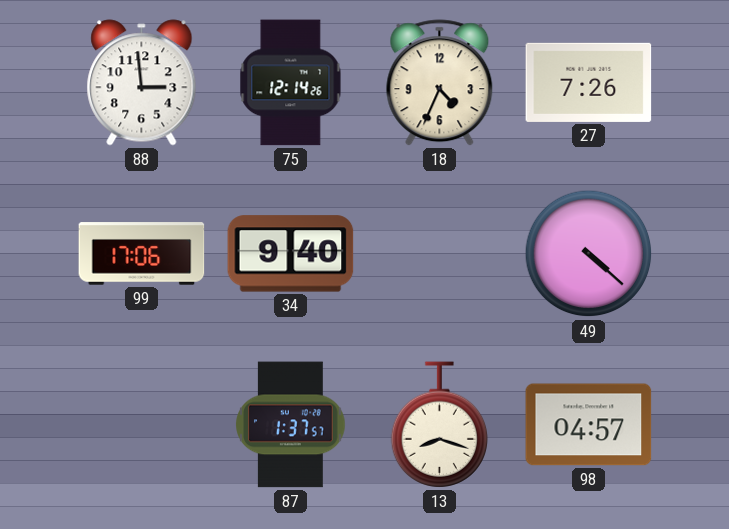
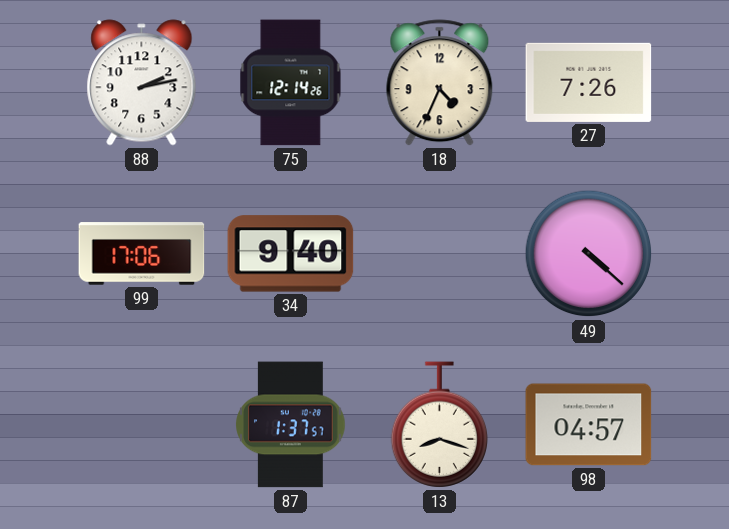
88: 2:59 -> 2:13
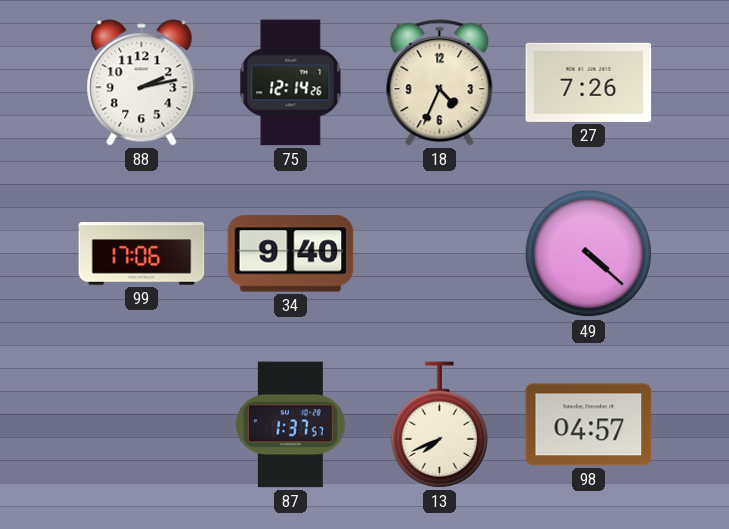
13: 8:18 -> 7:41
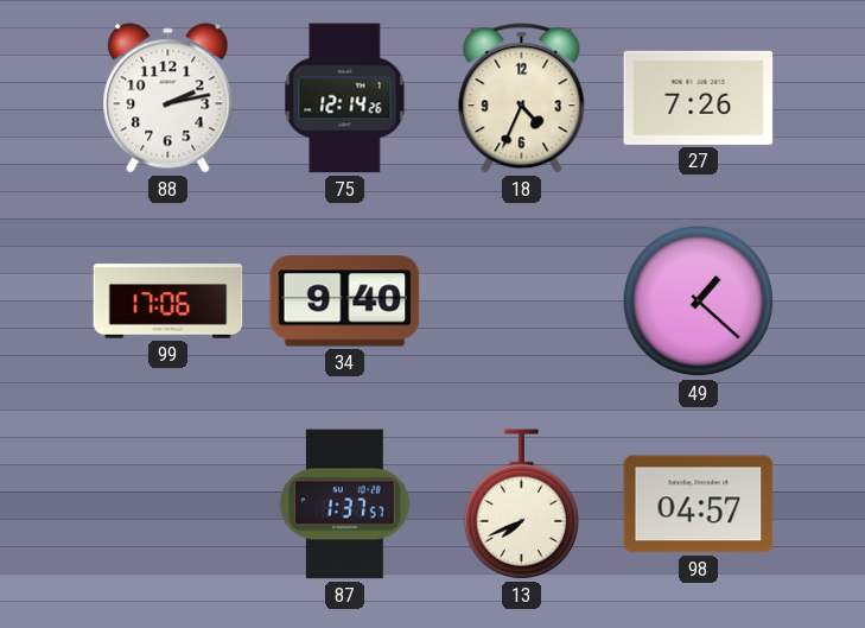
49: 4:22 -> 1:22
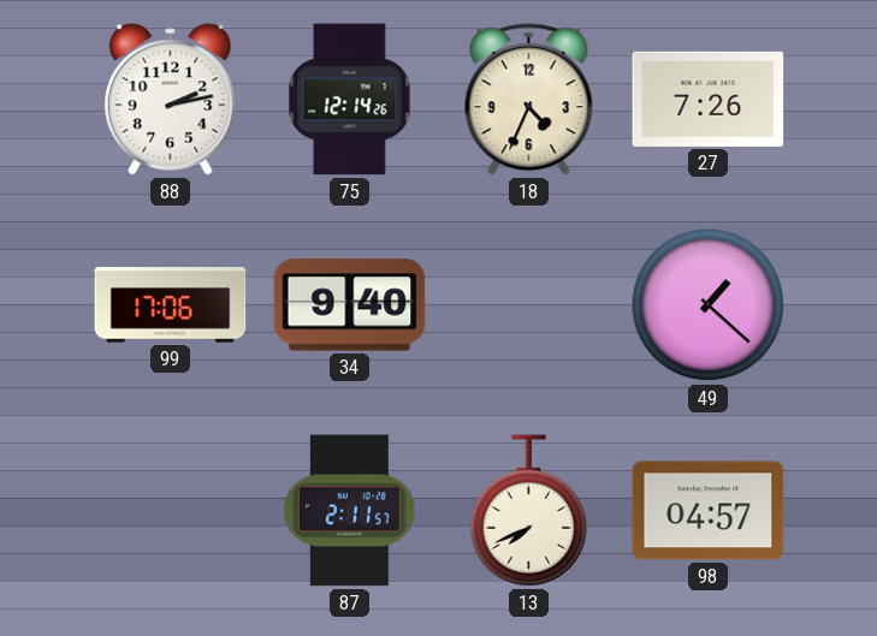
87: 1:37 -> 2:11
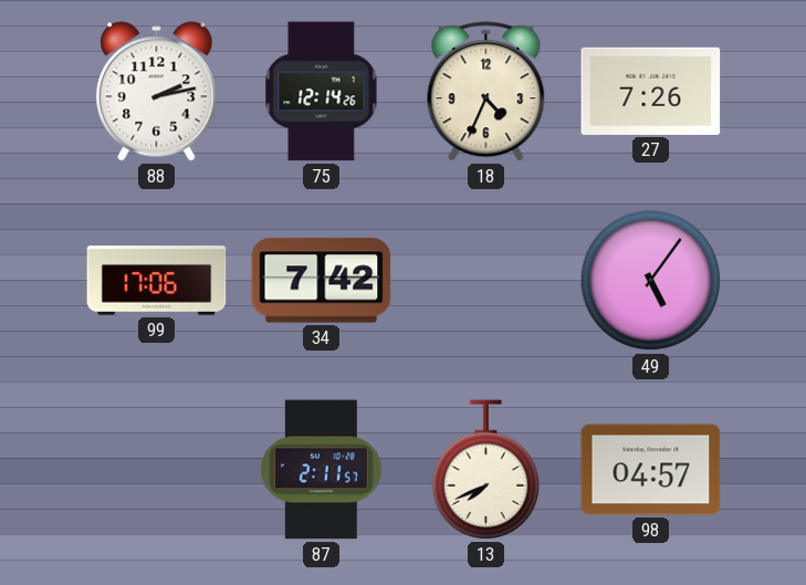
34: 9:40 -> 7:42
49: 1:22 -> 5:06
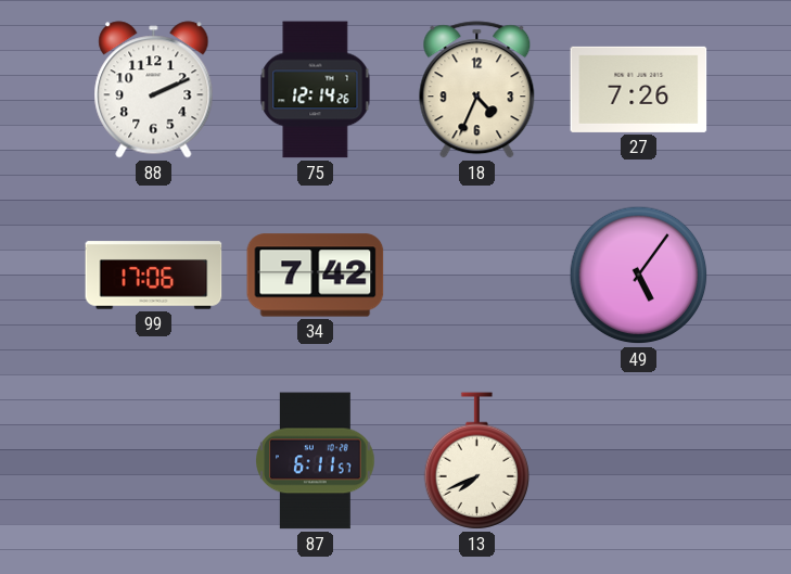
88: 2:13 -> 2:11
87: 2:11 -> 6:11
98: 04:57 -> none
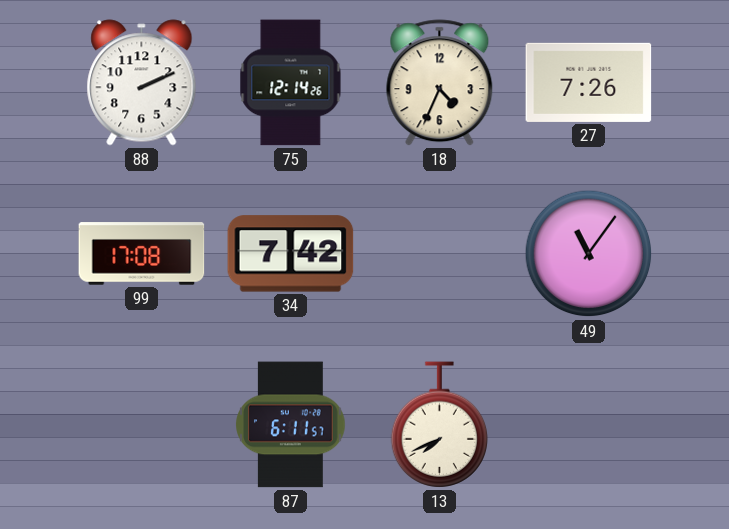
99: 17:06 -> 17:08
49: 5:06 -> 11:06
